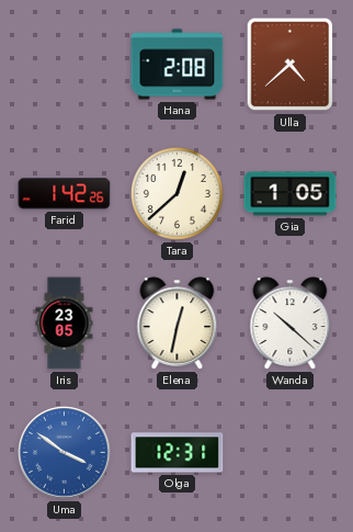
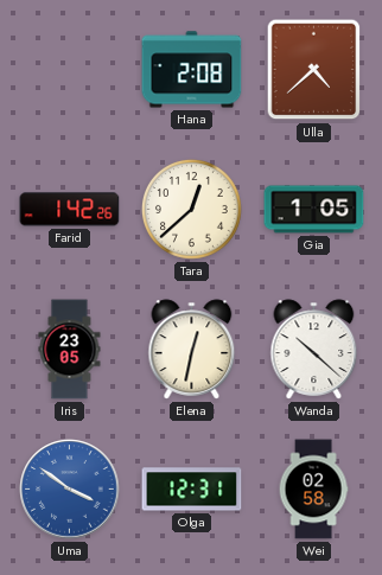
Wei: none -> 02:58
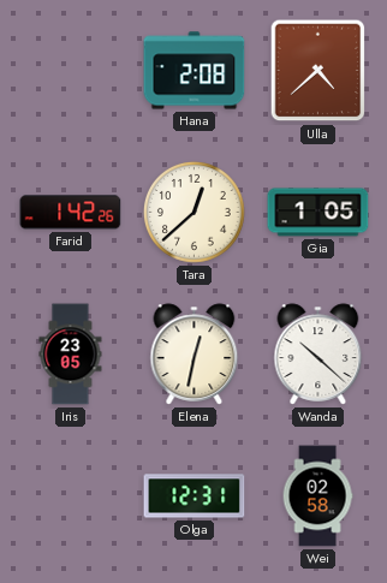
Uma: 3:51 -> none
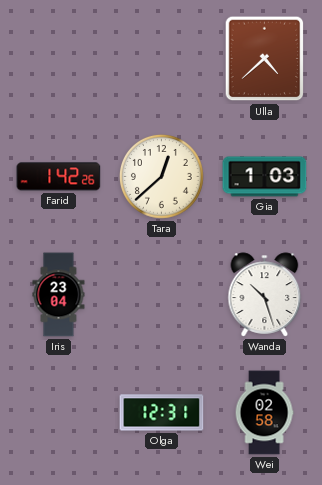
Hana: 2:08 -> none
Gia: 1:05 -> 1:03
Iris: 23:05 -> 23:04
Elena: 12:32 -> none
Wanda: 10:22 -> 10:27
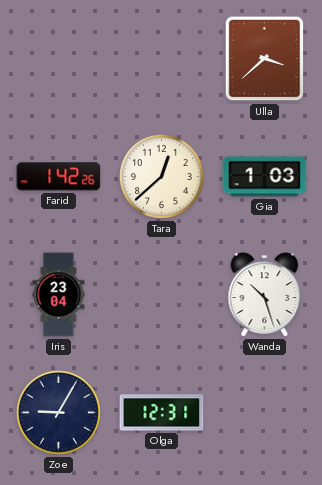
Ulla: 4:38 -> 3:38
Zoe: none -> 9:05
Wei: 02:58 -> none
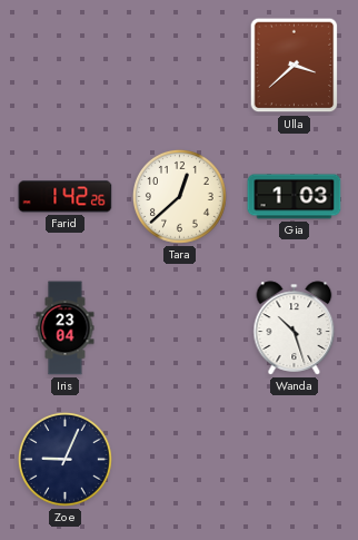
Zoe: 9:05 -> 9:04
Olga: 12:31 -> none
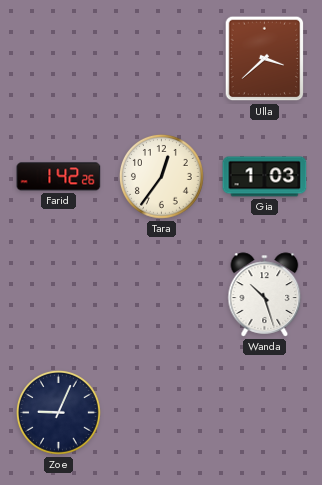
Tara: 12:38 -> 12:36
Iris: 23:04 -> none
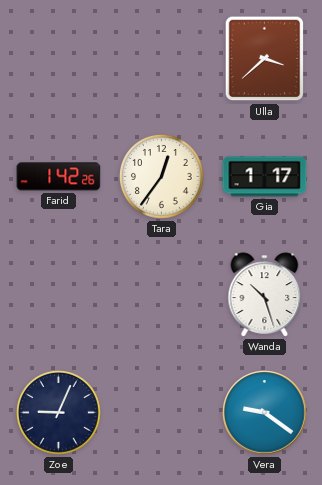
Gia: 1:03 -> 1:17
Vera: none -> 9:21
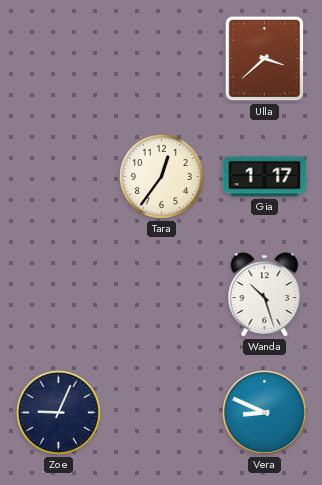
Farid: 1:42 -> none
Vera: 9:21 -> 8:49
